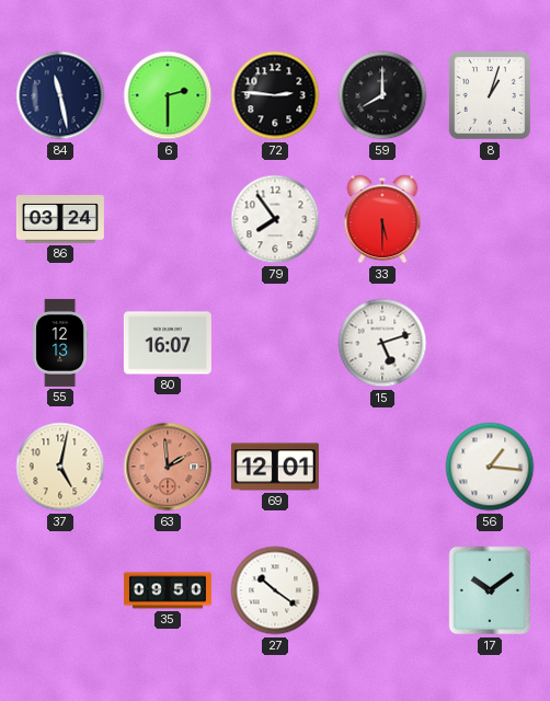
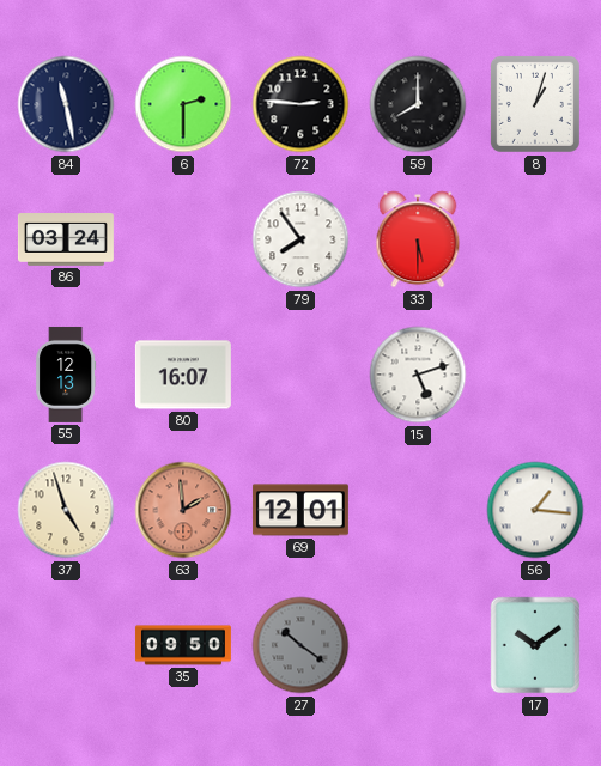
37: 5:02 -> 4:57
27 dial: white -> grey
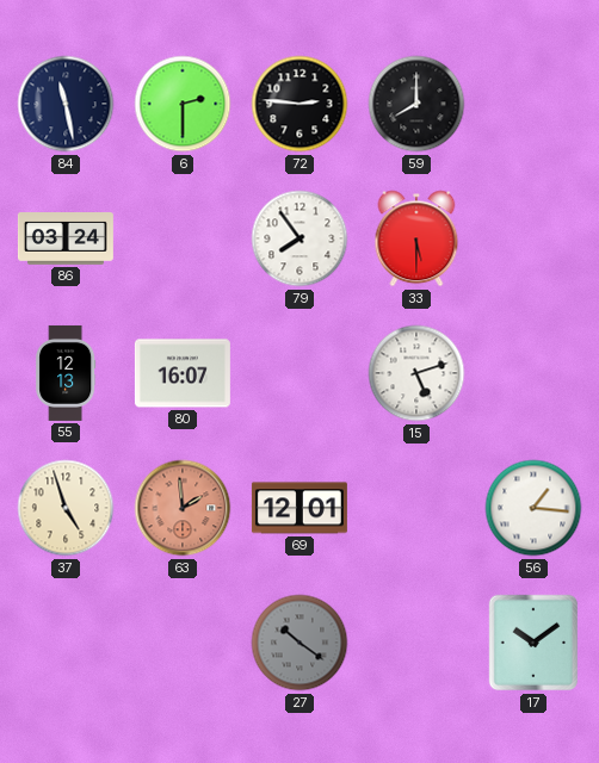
8: 1:03 -> none
35: 09:50 -> none
